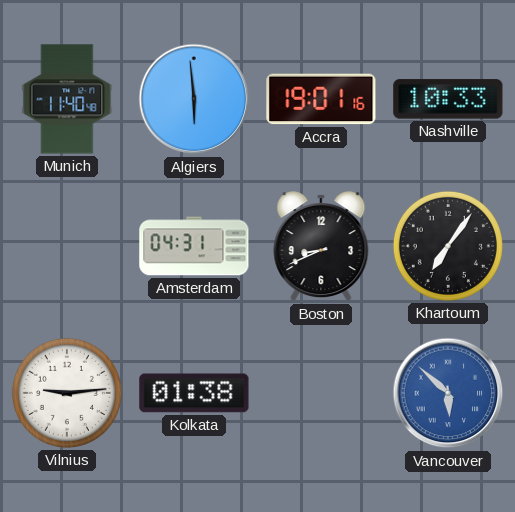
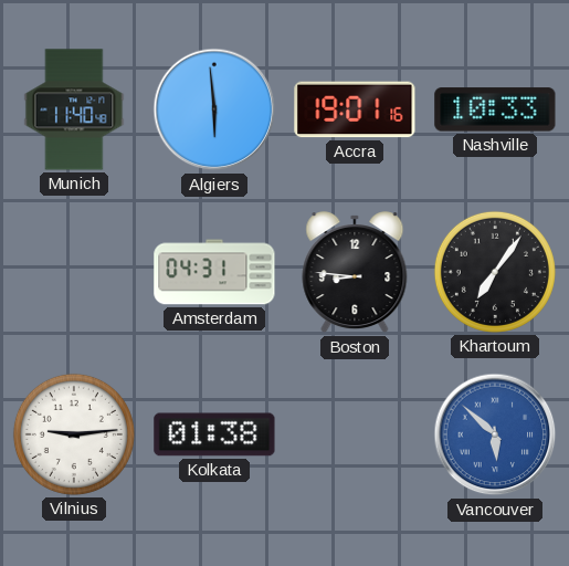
Boston: 8:41 -> 8:46
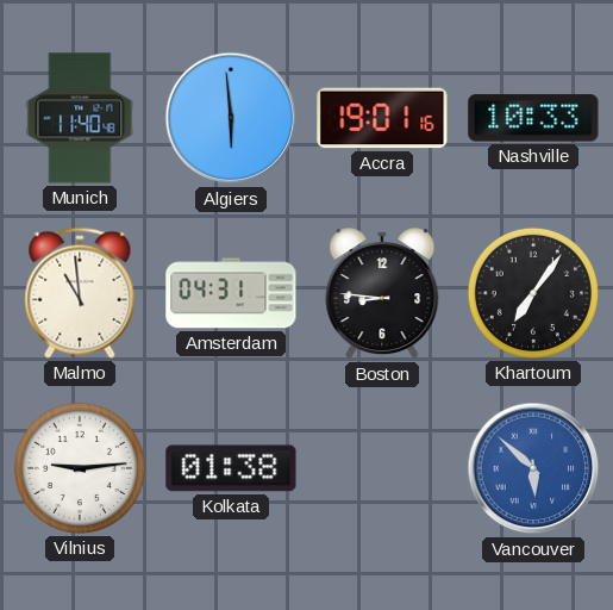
Malmo: none -> 10:59
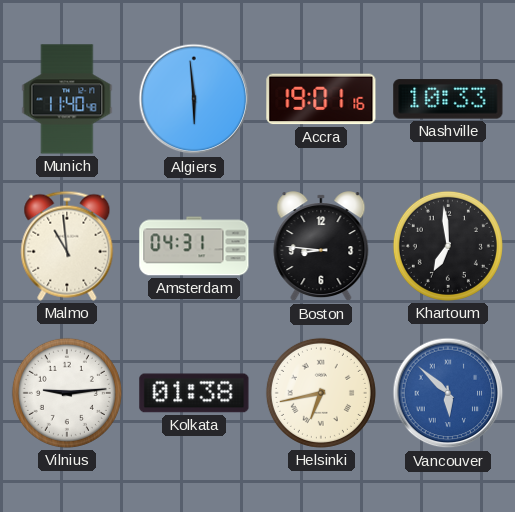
Khartoum: 7:06 -> 6:59
Helsinki: none -> 6:43
